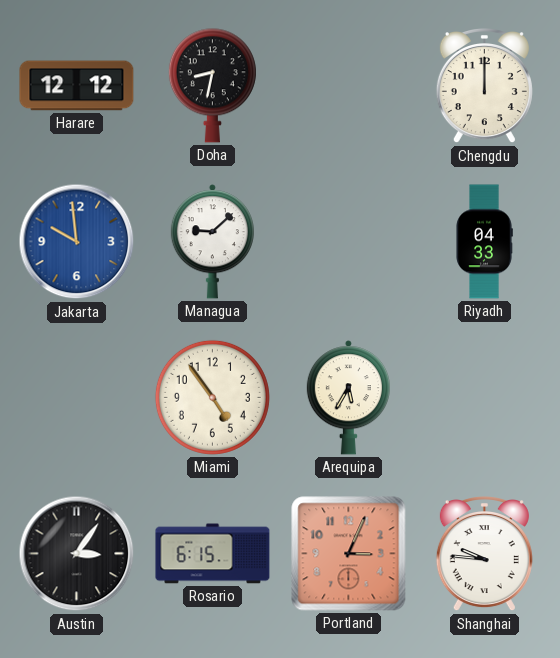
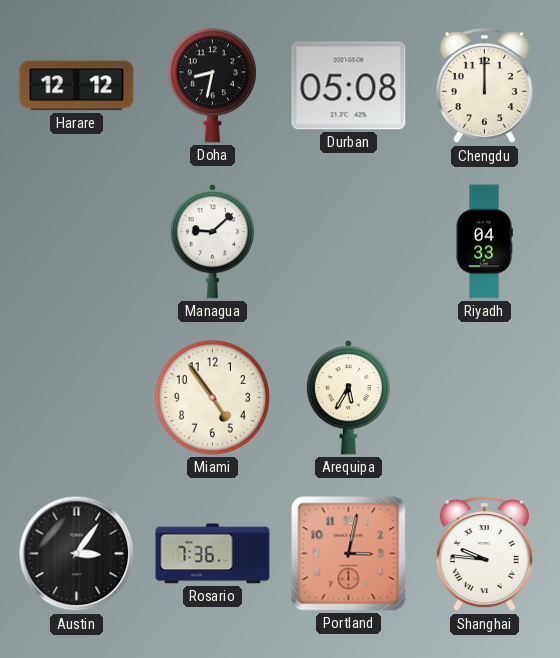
Durban: none -> 05:08
Jakarta: 9:59 -> none
Rosario: 6:15 -> 7:36
Portland: 3:04 -> 3:02
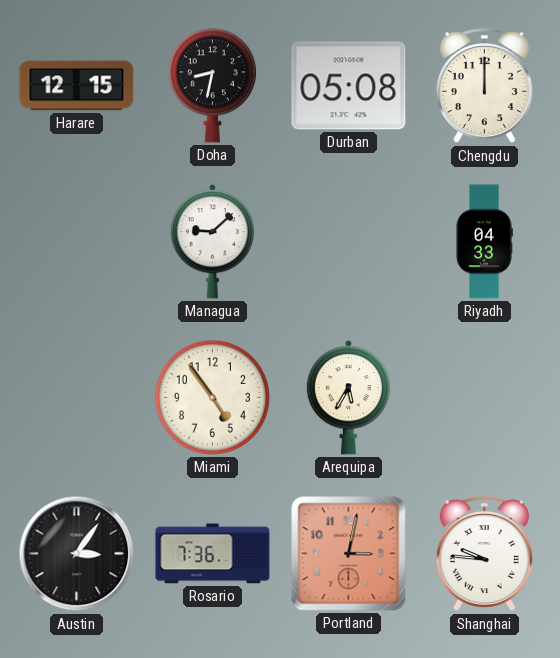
Harare: 12:12 -> 12:15
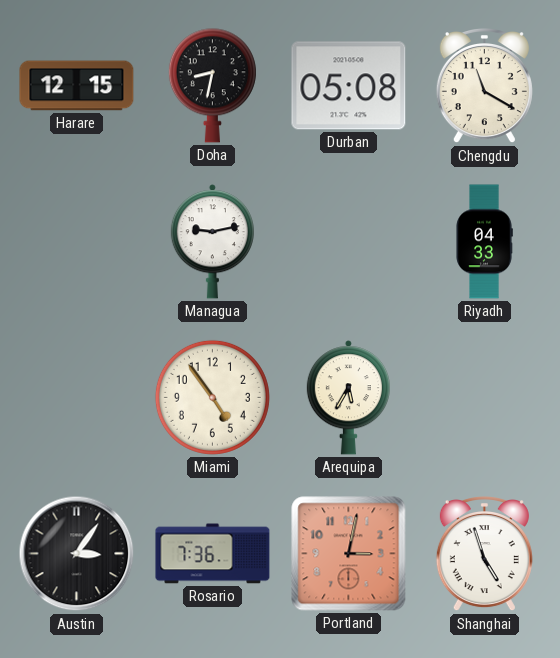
Chengdu: 12:00 -> 11:20
Managua: 9:08 -> 9:13
Shanghai: 9:46 -> 4:57
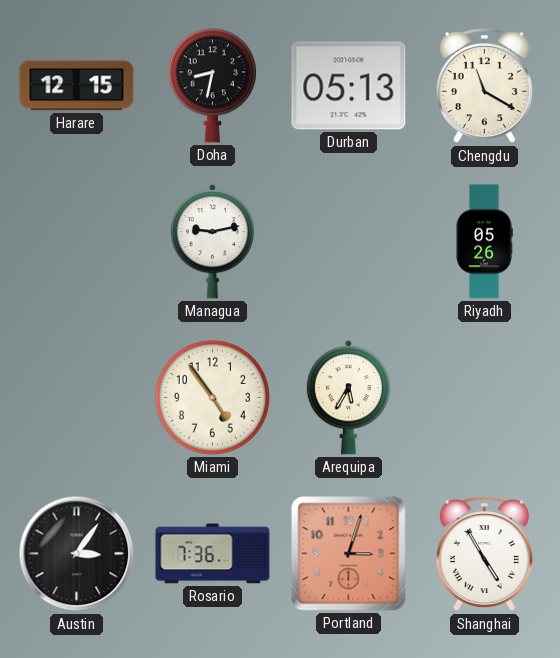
Durban: 05:08 -> 05:13
Riyadh: 04:33 -> 05:26
Portland: 3:02 -> 3:03
Shanghai: 4:57 -> 4:55
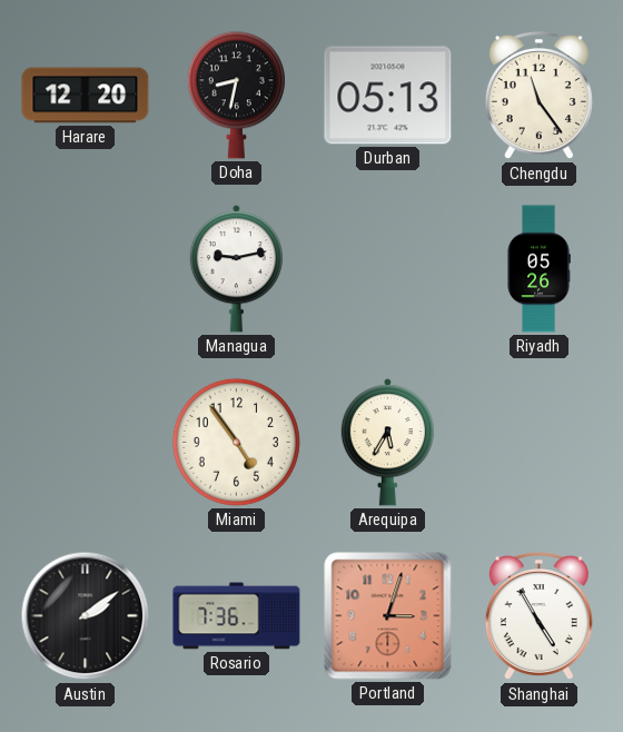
Harare: 12:15 -> 12:20
Chengdu: 11:20 -> 11:24
Austin: 3:06 -> 2:09
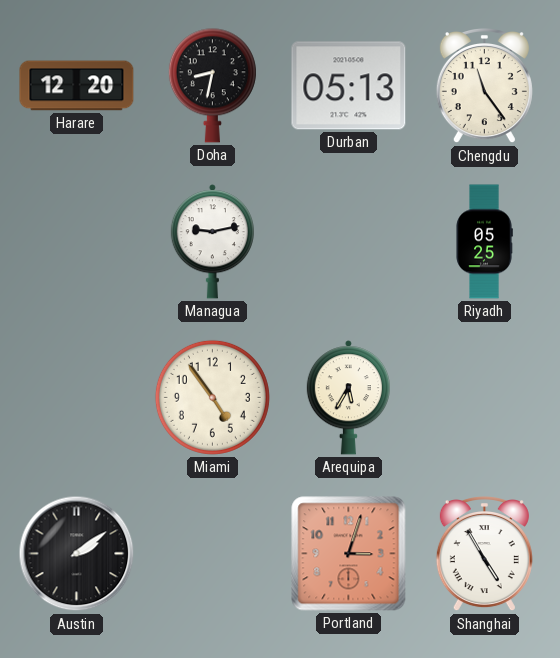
Riyadh: 05:26 -> 05:25
Rosario: 7:36 -> none
